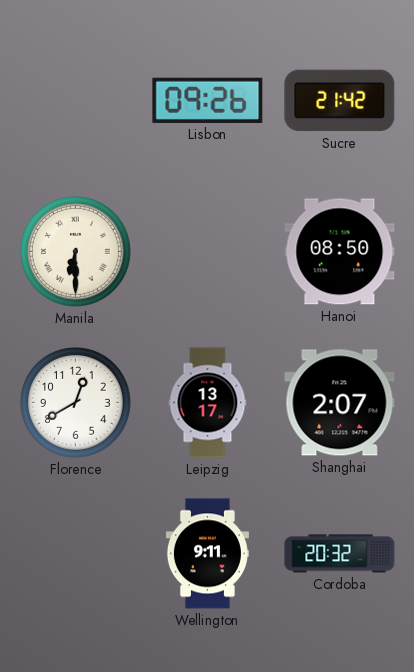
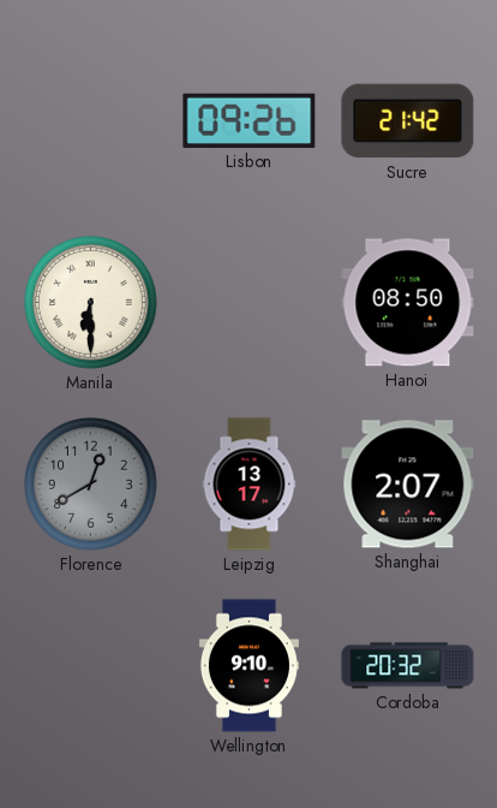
Florence dial: white -> grey
Wellington: 9:11 -> 9:10
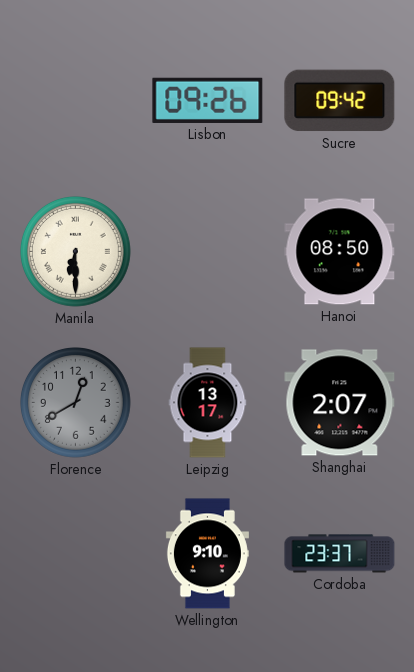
Sucre: 21:42 -> 09:42
Cordoba: 20:32 -> 23:37
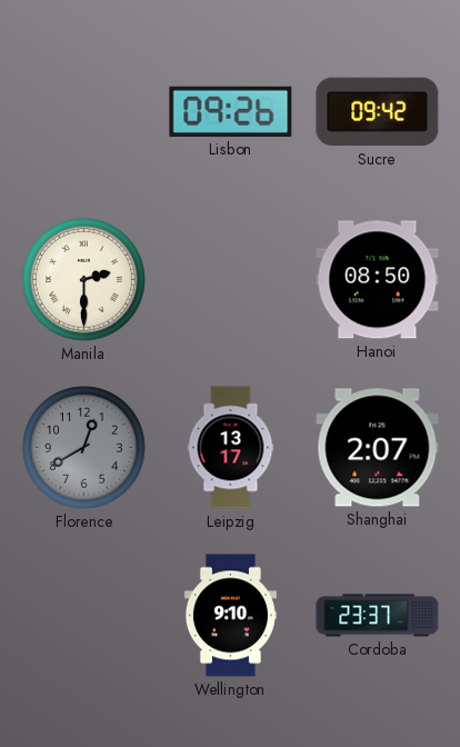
Manila: 6:30 -> 2:30
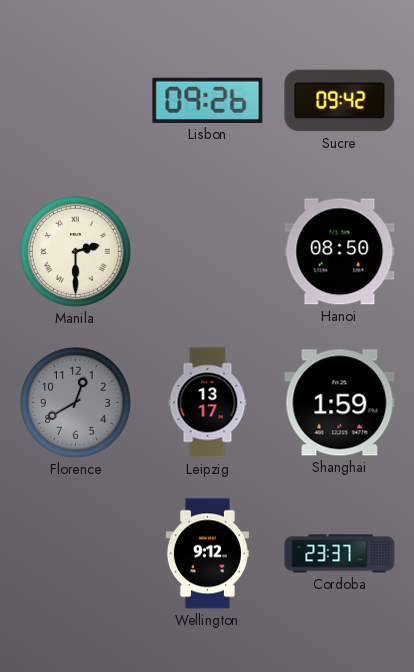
Shanghai: 2:07 -> 1:59
Wellington: 9:10 -> 9:12
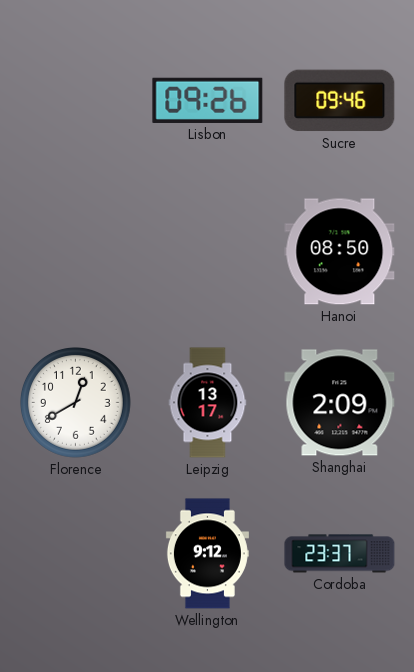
Sucre: 09:42 -> 09:46
Manila: 2:30 -> none
Florence dial: grey -> white
Shanghai: 1:59 -> 2:09
